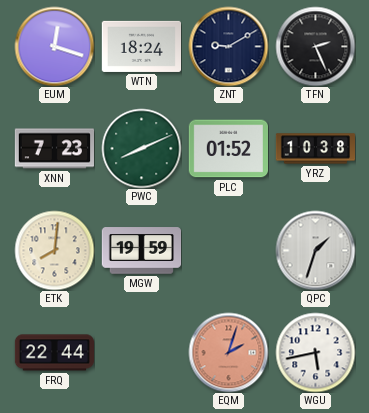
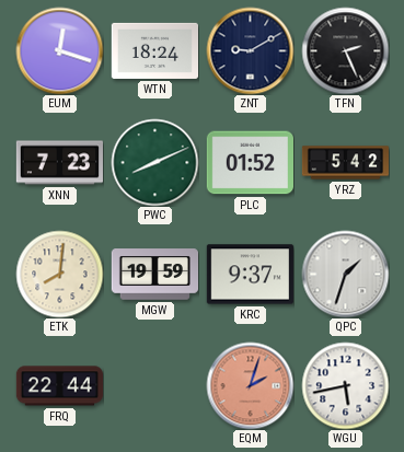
YRZ: 10:38 -> 5:42
KRC: none -> 9:37
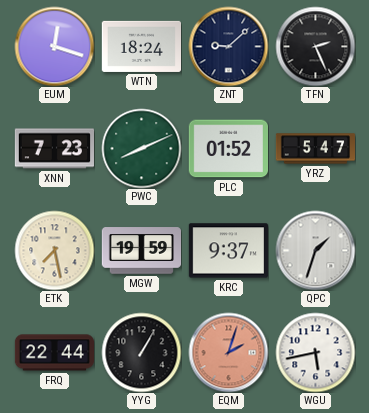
ZNT: 9:10 -> 9:08
YRZ: 5:42 -> 5:47
ETK: 8:01 -> 7:28
YYG: none -> 1:05
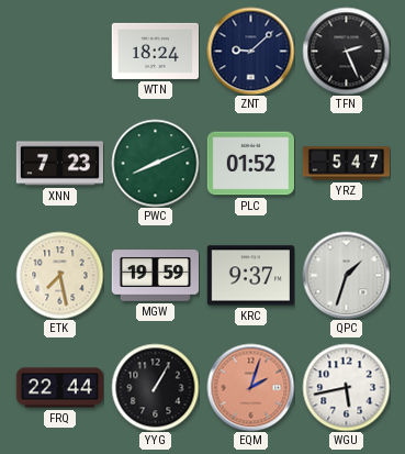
EUM: 12:18 -> none
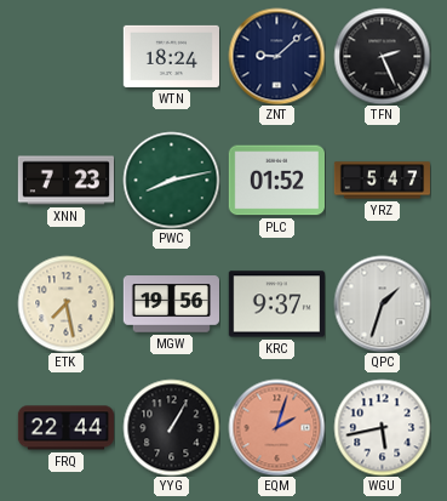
PWC: 8:11 -> 8:13
MGW: 19:59 -> 19:56
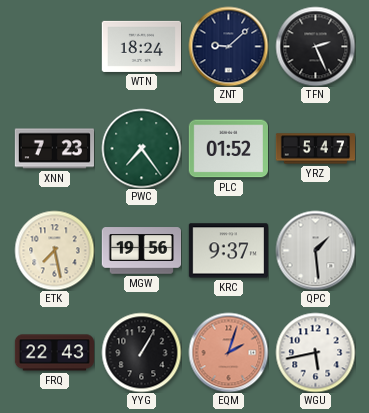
PWC: 8:13 -> 7:24
QPC: 1:33 -> 1:29
FRQ: 22:44 -> 22:43
